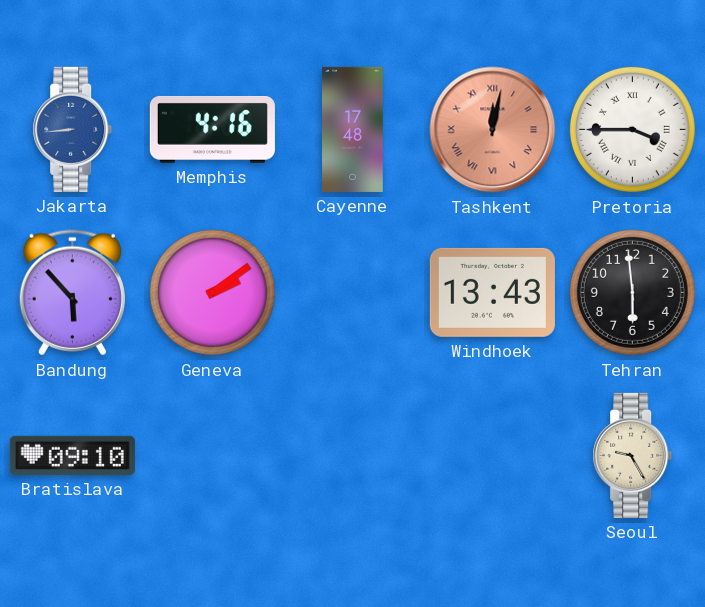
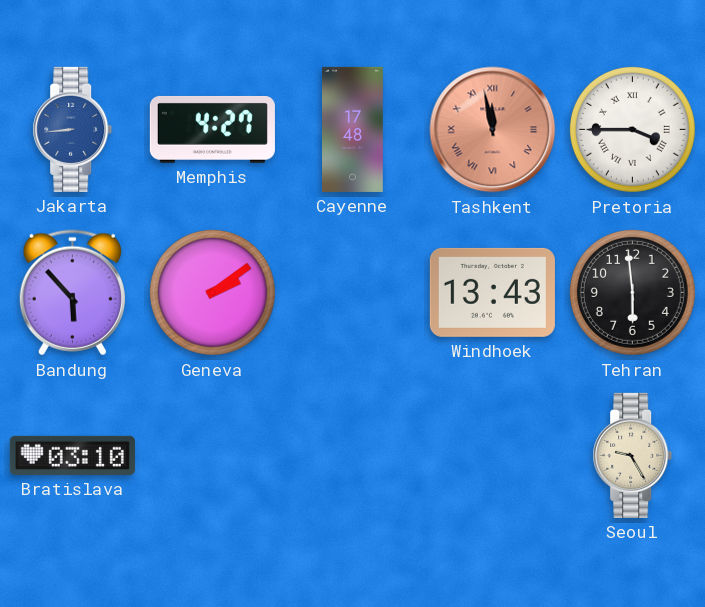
Memphis: 4:16 -> 4:27
Tashkent: 12:02 -> 11:58
Bratislava: 09:10 -> 03:10
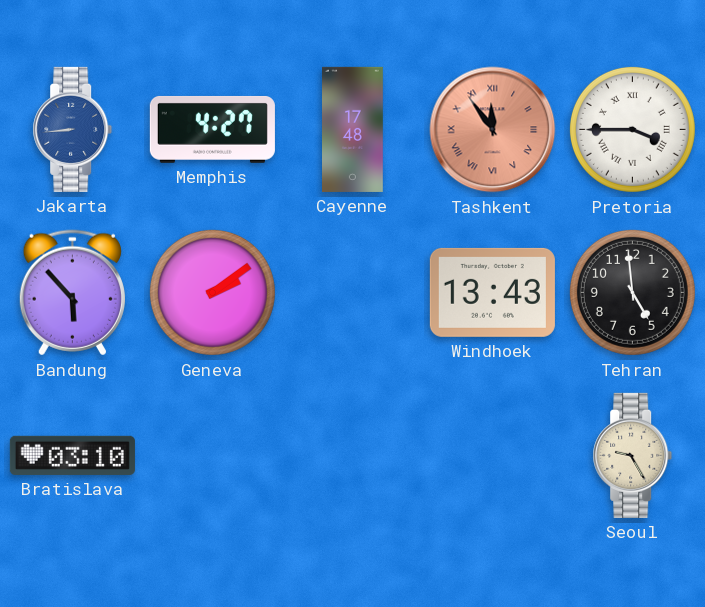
Tashkent: 11:58 -> 11:54
Tehran: 5:59 -> 4:59
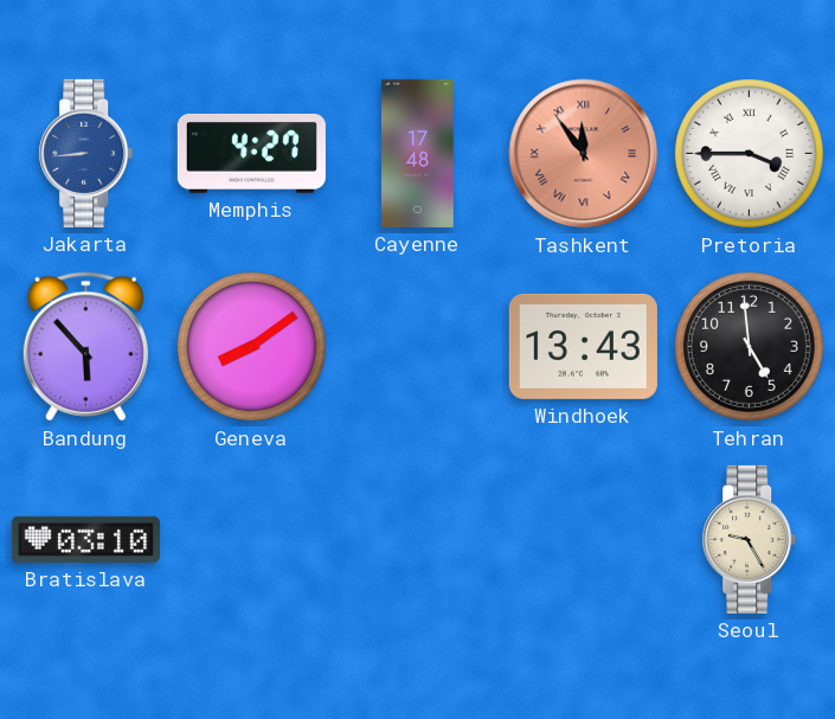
Geneva: 2:09 -> 8:09
